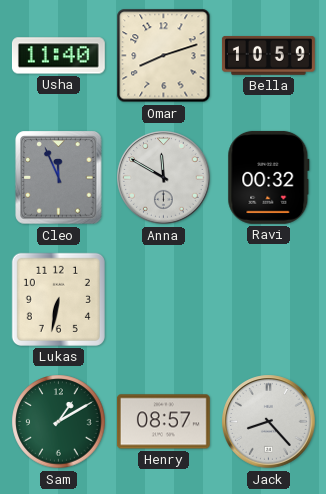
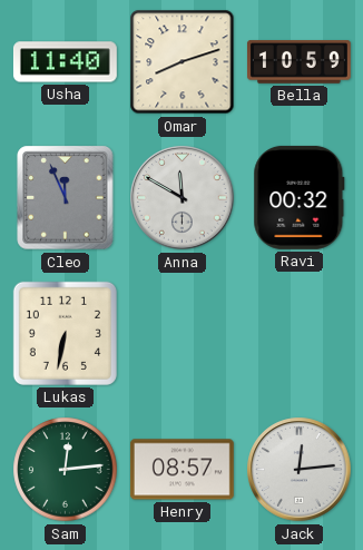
Sam: 1:10 -> 12:14
Jack: 8:23 -> 12:14
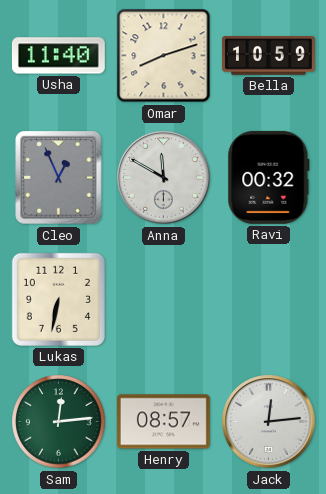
Cleo: 11:56 -> 12:56
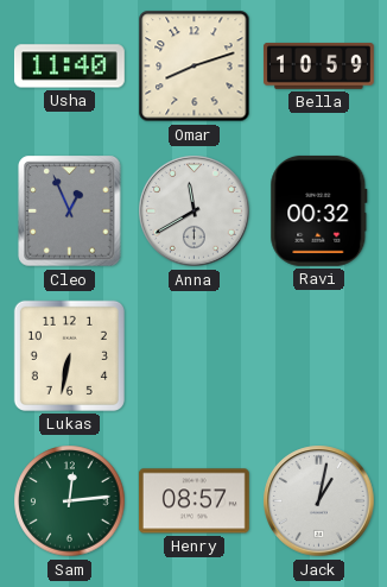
Anna: 11:50 -> 11:40
Jack: 12:14 -> 1:02
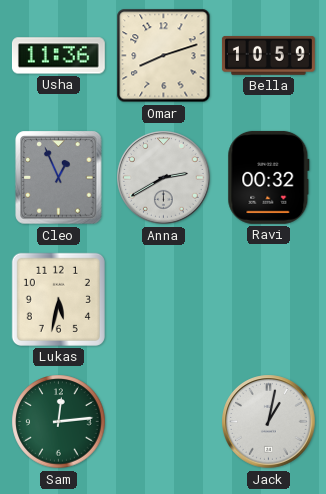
Usha: 11:40 -> 11:36
Anna: 11:40 -> 2:40
Lukas: 6:32 -> 5:32
Henry: 08:57 -> none
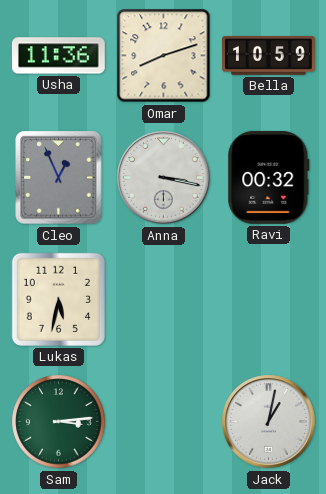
Anna: 2:40 -> 3:17
Sam: 12:14 -> 3:14
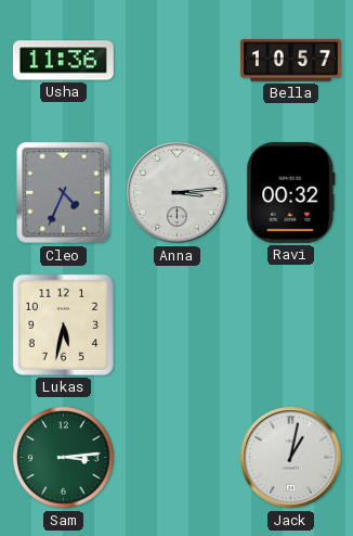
Omar: 8:12 -> none
Bella: 10:59 -> 10:57
Cleo: 12:56 -> 4:34
Anna: 3:17 -> 3:14
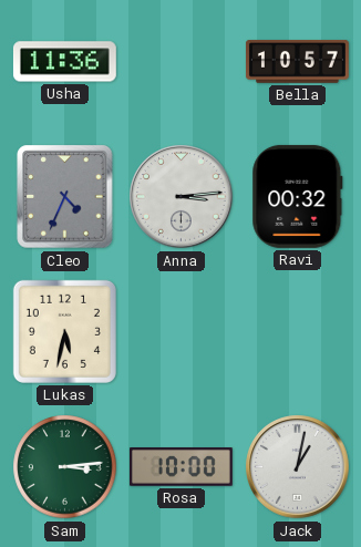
Rosa: none -> 10:00
